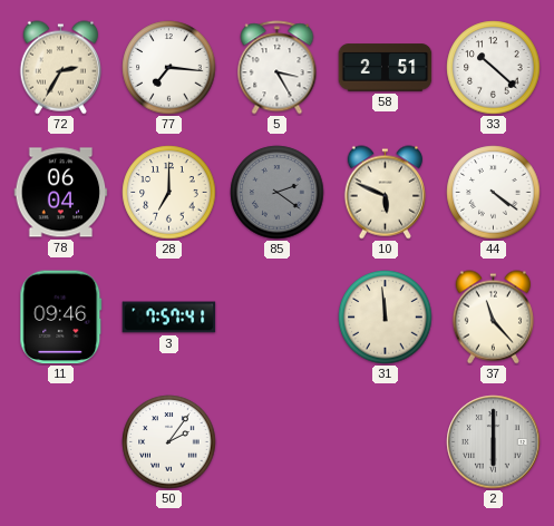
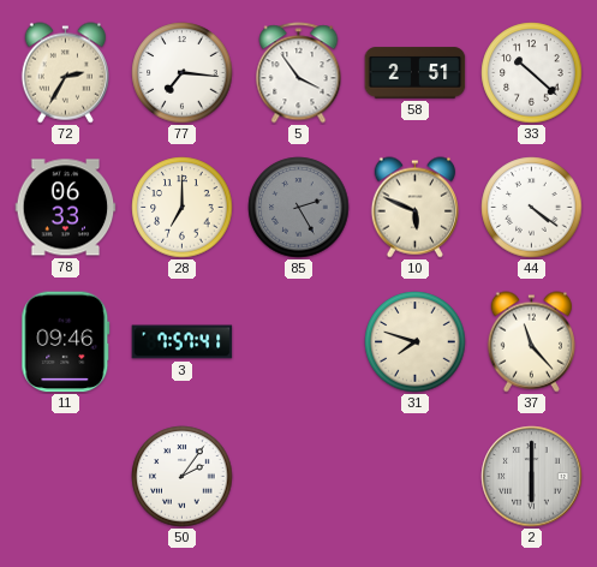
5: 3:25 -> 3:54
78: 06:04 -> 06:33
85: 2:21 -> 2:25
31: 11:59 -> 7:48
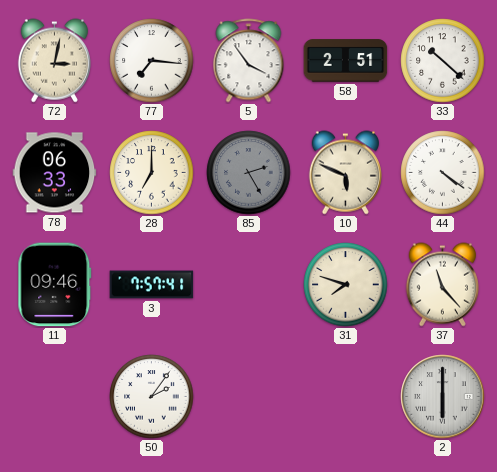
72: 2:35 -> 3:02
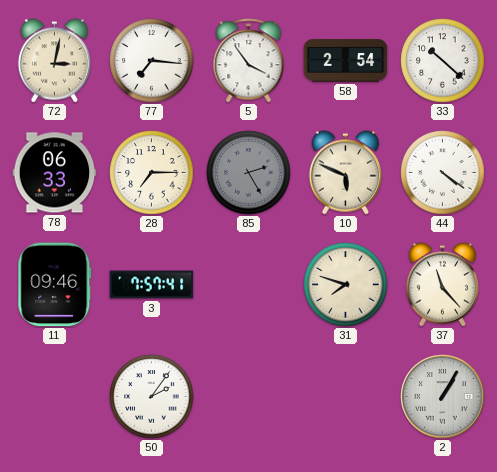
58: 2:51 -> 2:54
28: 7:00 -> 7:15
2: 6:00 -> 1:05
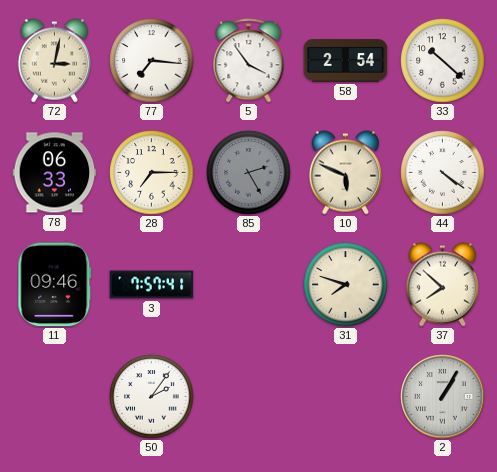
37: 11:23 -> 7:52
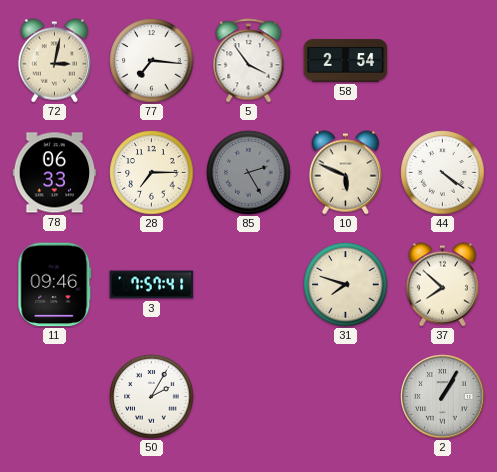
33: 10:22 -> none
50: 2:06 -> 2:05
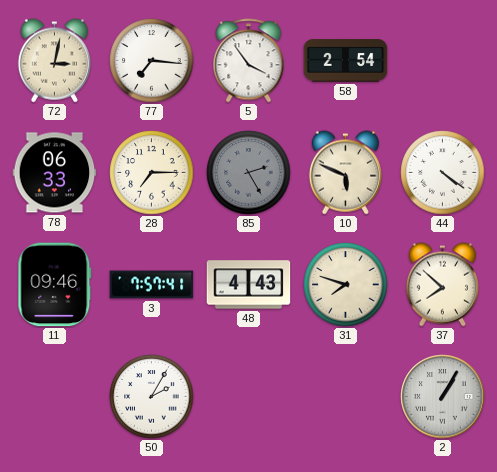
48: none -> 4:43
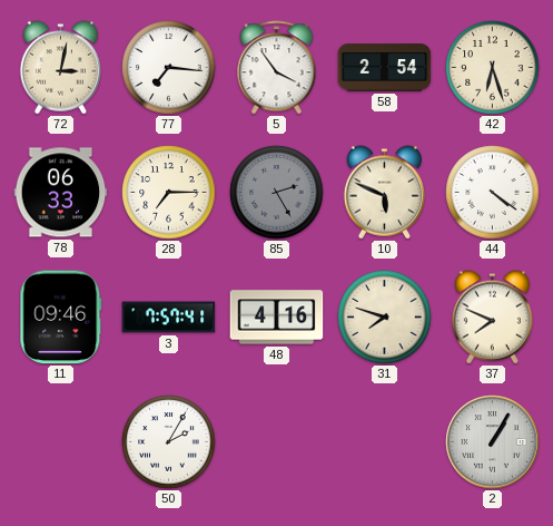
42: none -> 6:27
48: 4:43 -> 4:16
37: 7:52 -> 7:49
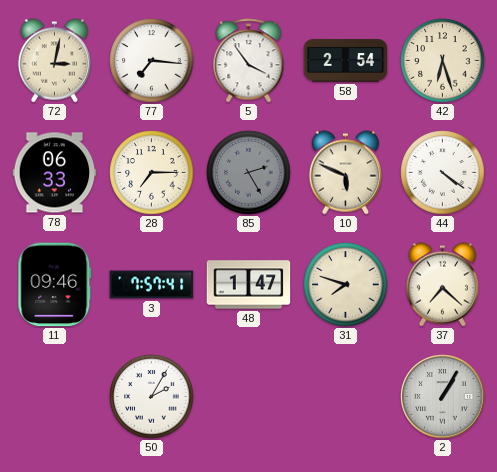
48: 4:16 -> 1:47
37: 7:49 -> 7:22
